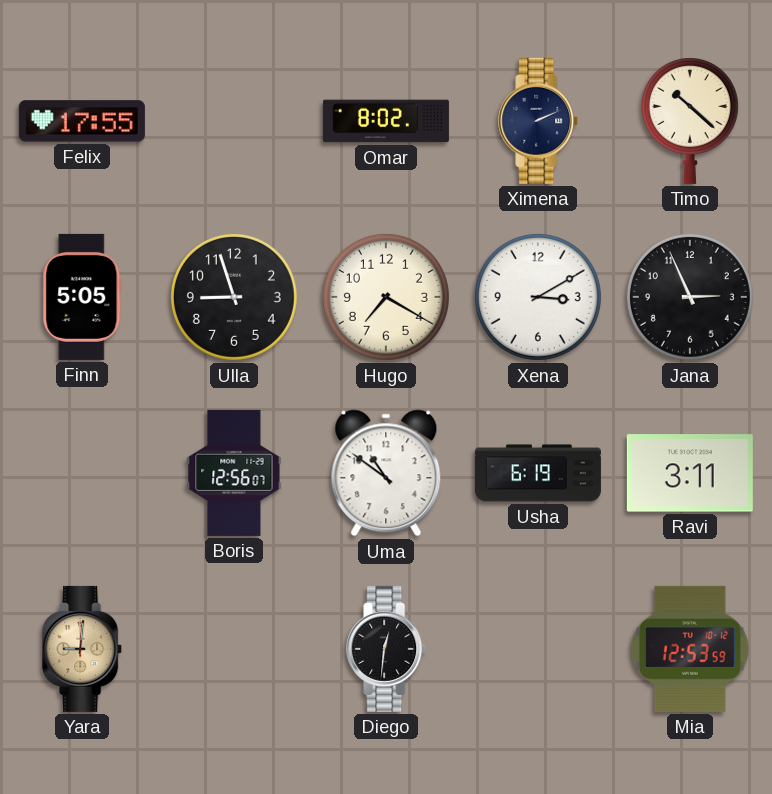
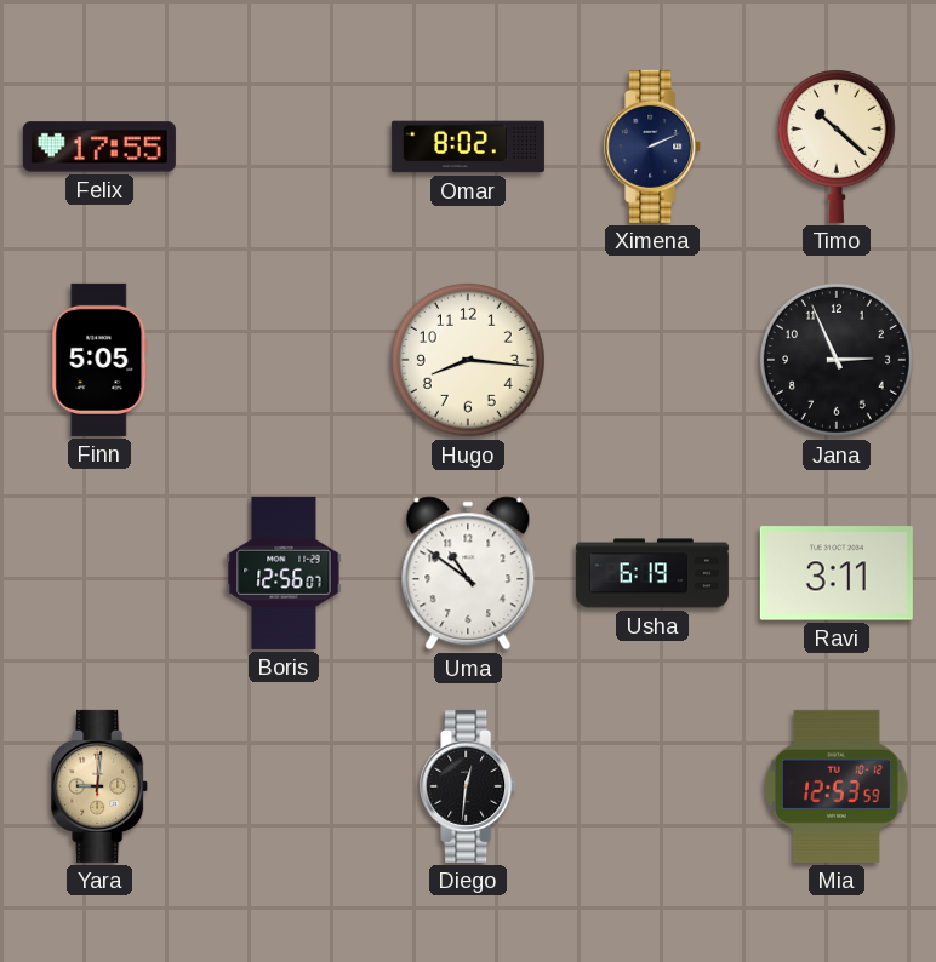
Ulla: 8:57 -> none
Hugo: 7:20 -> 8:16
Xena: 3:10 -> none
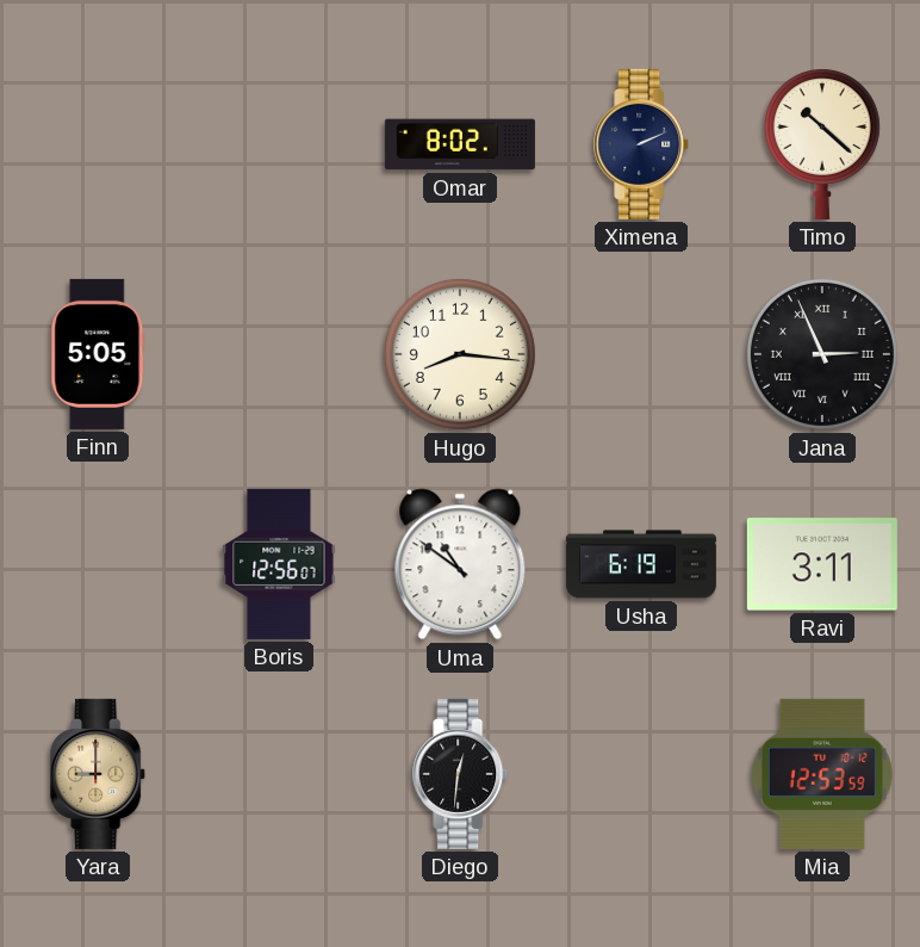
Felix: 17:55 -> none
Jana numerals: Arabic -> Roman
Yara: 9:01 -> 9:00
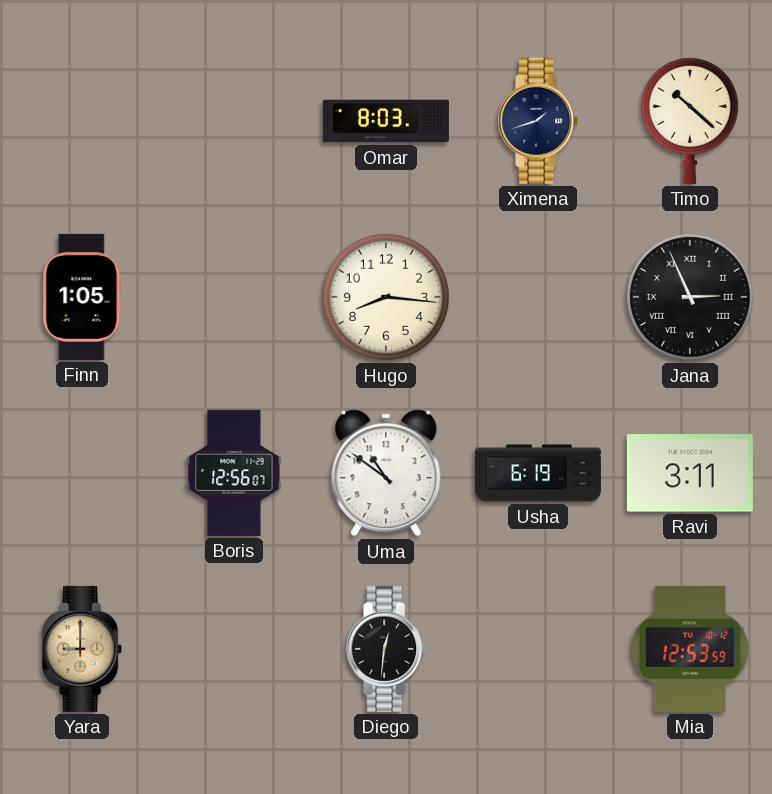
Omar: 8:02 -> 8:03
Ximena: 2:11 -> 1:42
Finn: 5:05 -> 1:05
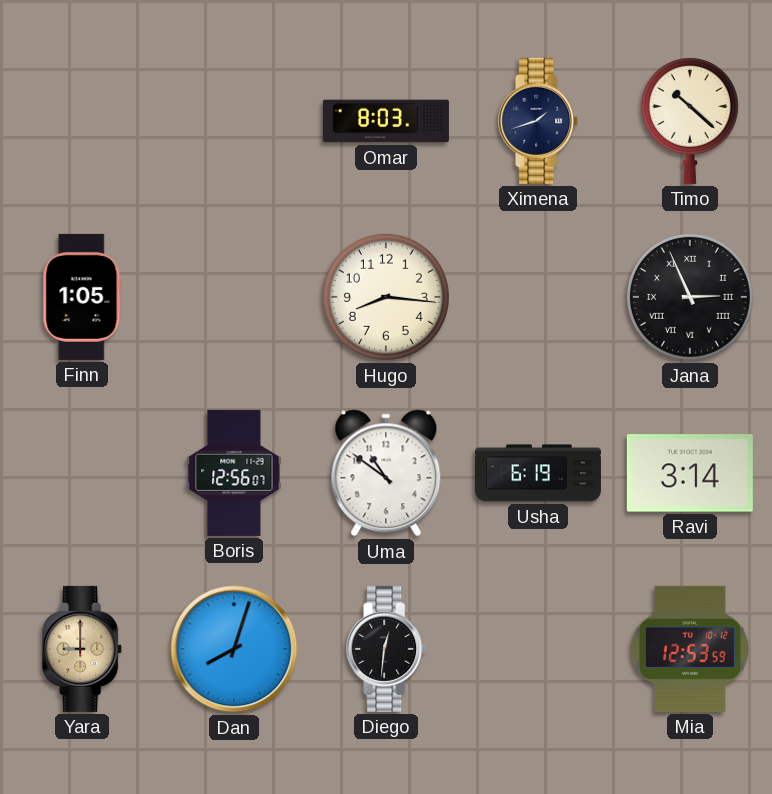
Ravi: 3:11 -> 3:14
Dan: none -> 8:03
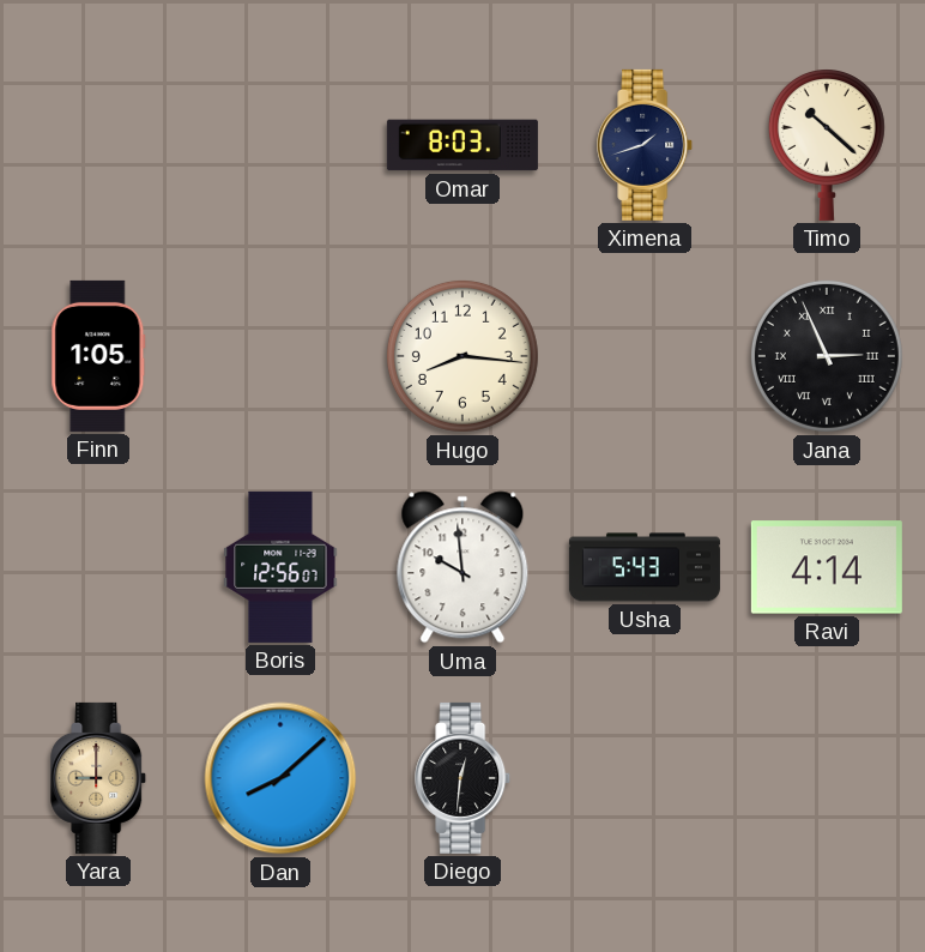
Uma: 10:51 -> 9:59
Usha: 6:19 -> 5:43
Ravi: 3:14 -> 4:14
Dan: 8:03 -> 8:08
Mia: 12:53 -> none
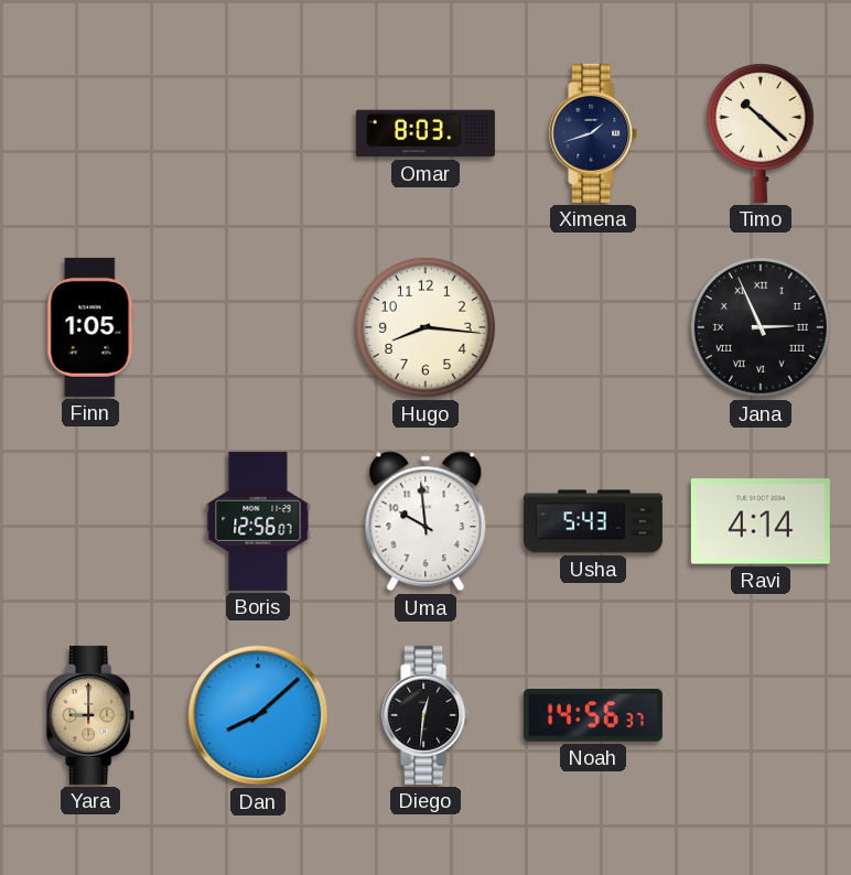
Noah: none -> 14:56
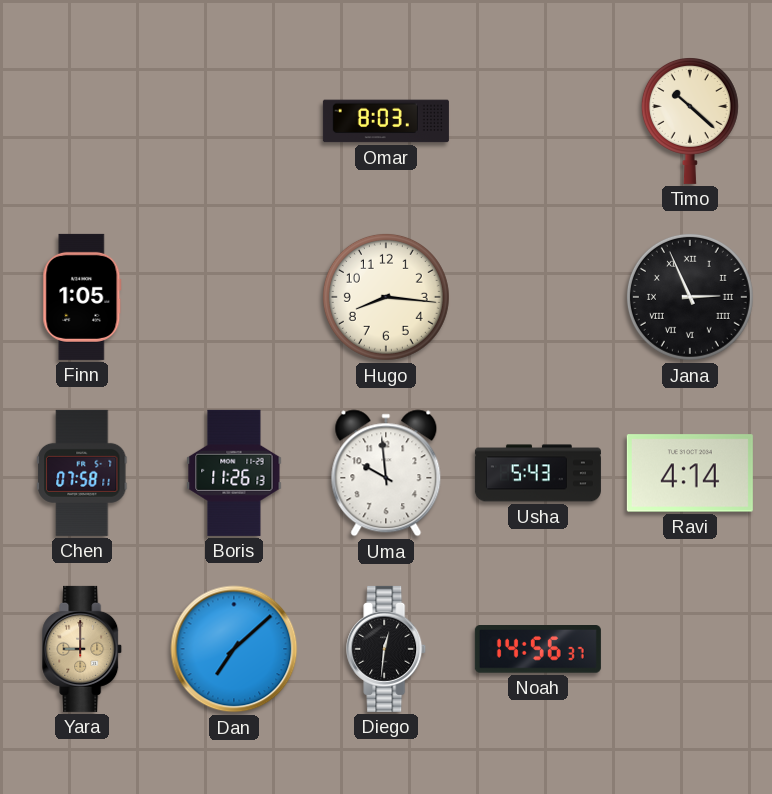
Ximena: 1:42 -> none
Chen: none -> 07:58
Boris: 12:56 -> 11:26
Dan: 8:08 -> 7:08
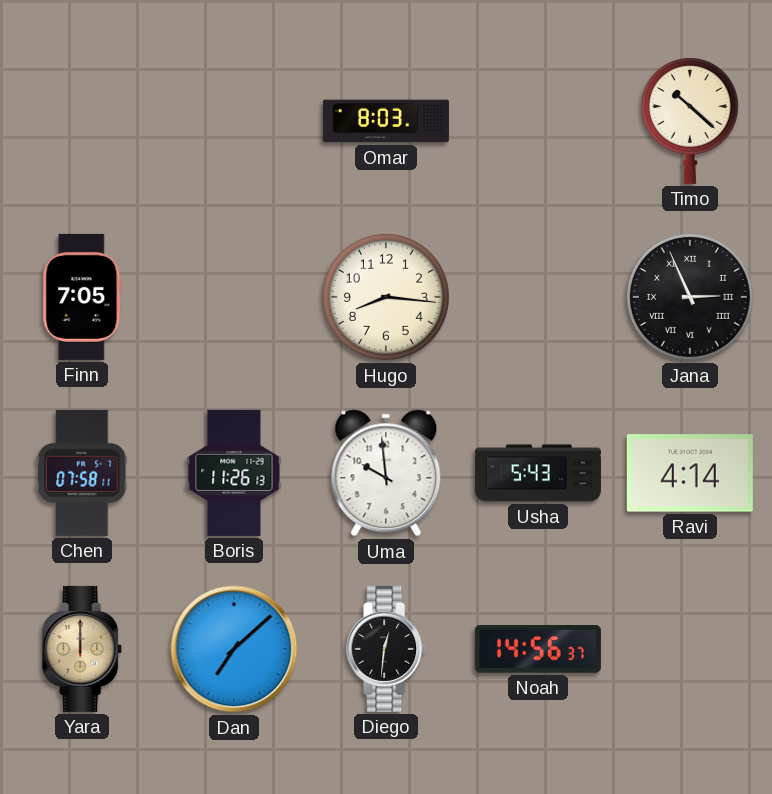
Finn: 1:05 -> 7:05
Yara: 9:00 -> 12:00
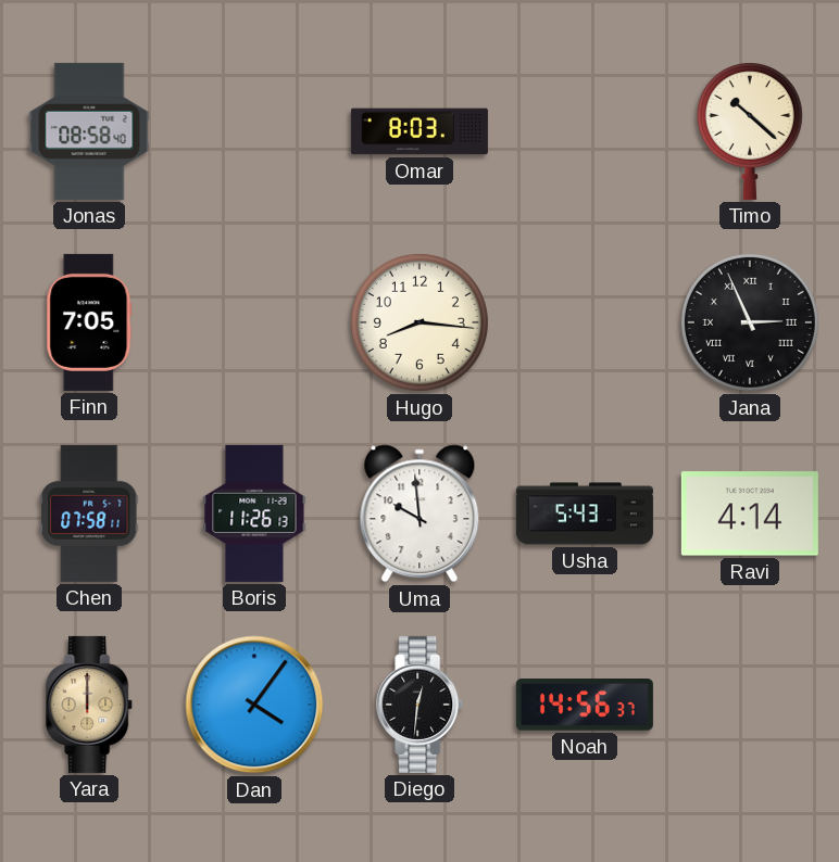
Jonas: none -> 08:58
Dan: 7:08 -> 4:06
